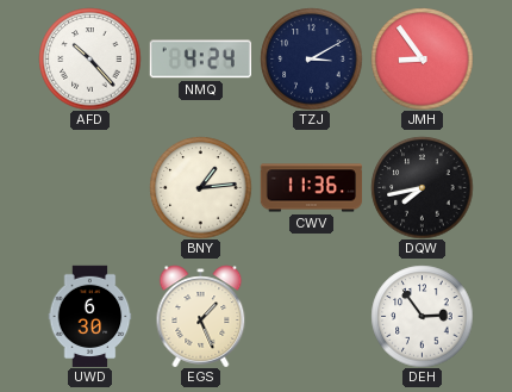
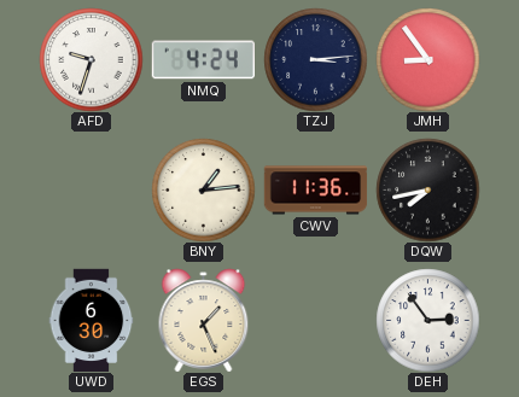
AFD: 10:23 -> 9:33
TZJ: 3:10 -> 3:14
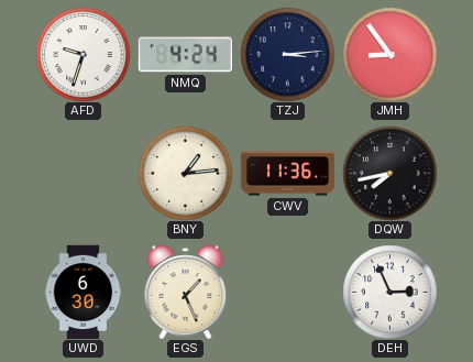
DEH: 2:54 -> 2:56
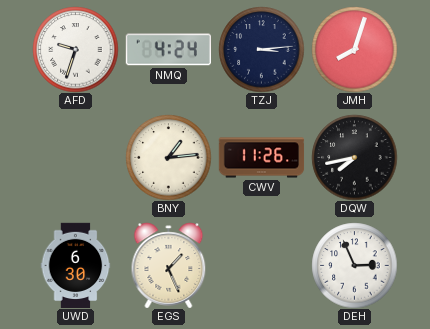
JMH: 8:54 -> 8:03
CWV: 11:36 -> 11:26
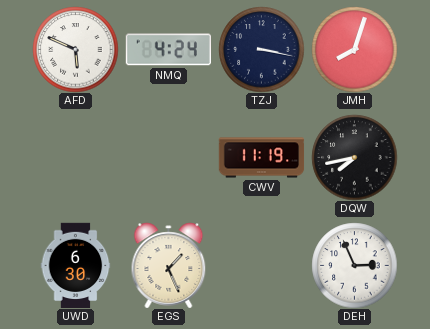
AFD: 9:33 -> 5:49
TZJ: 3:14 -> 3:17
BNY: 1:14 -> none
CWV: 11:26 -> 11:19
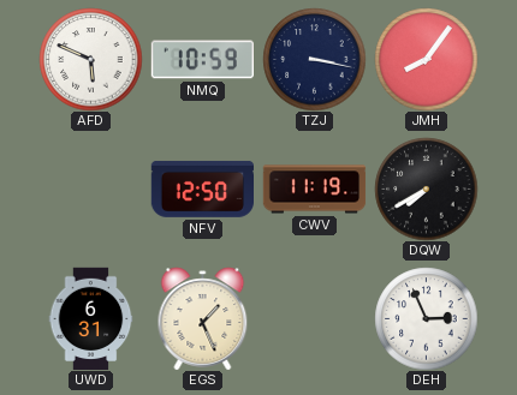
NMQ: 4:24 -> 10:59
JMH: 8:03 -> 8:06
NFV: none -> 12:50
DQW: 7:43 -> 7:40
UWD: 6:30 -> 6:31
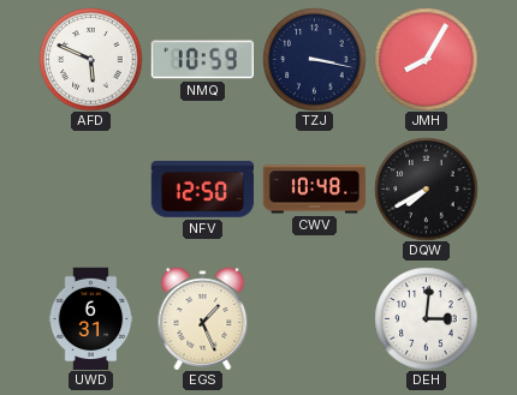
JMH: 8:06 -> 8:05
CWV: 11:19 -> 10:48
DEH: 2:56 -> 3:01
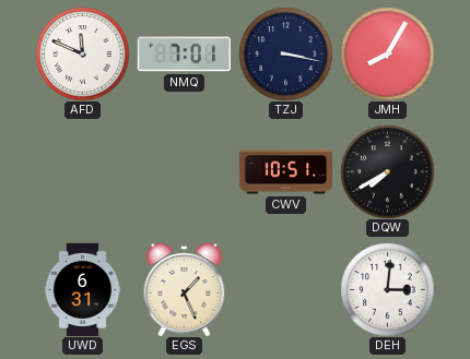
AFD: 5:49 -> 11:49
NMQ: 10:59 -> 7:01
NFV: 12:50 -> none
CWV: 10:48 -> 10:51
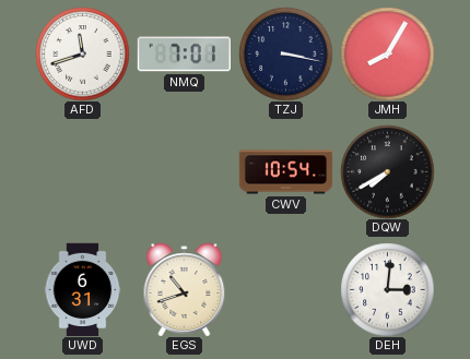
AFD: 11:49 -> 11:42
CWV: 10:51 -> 10:54
EGS: 1:26 -> 10:42
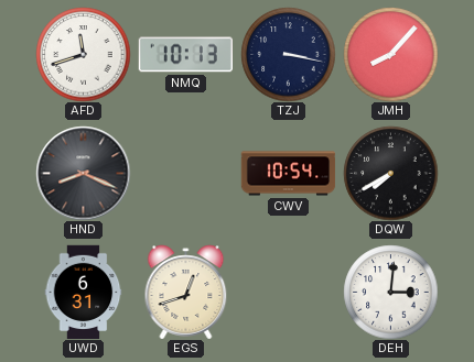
NMQ: 7:01 -> 10:13
JMH: 8:05 -> 8:07
HND: none -> 8:19
EGS: 10:42 -> 12:42
